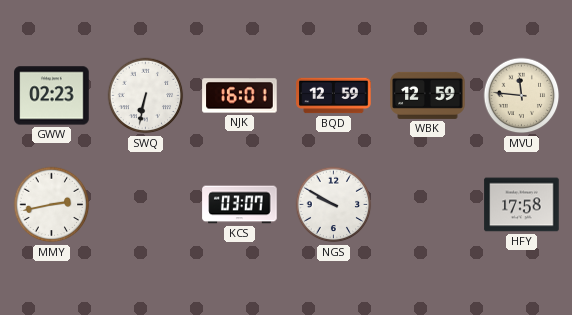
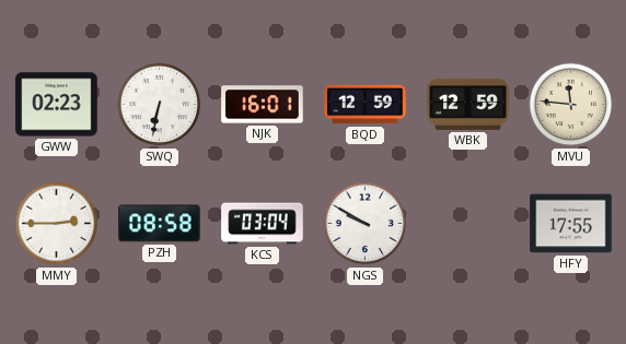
MMY: 2:43 -> 2:45
PZH: none -> 08:58
KCS: 03:07 -> 03:04
HFY: 17:58 -> 17:55
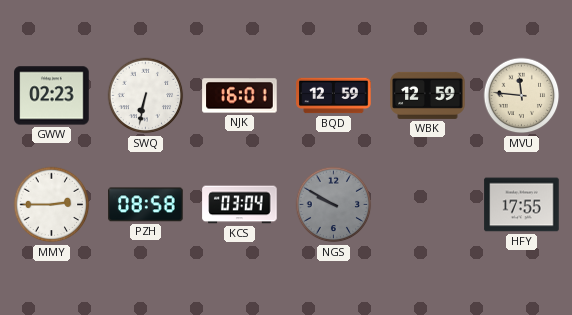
NGS dial: white -> grey
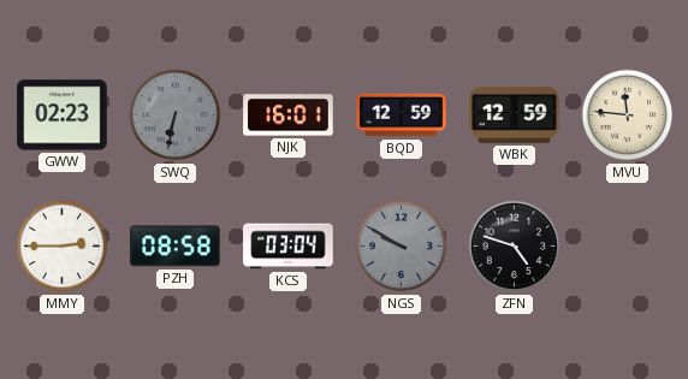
SWQ dial: white -> grey
ZFN: none -> 4:48
HFY: 17:55 -> none
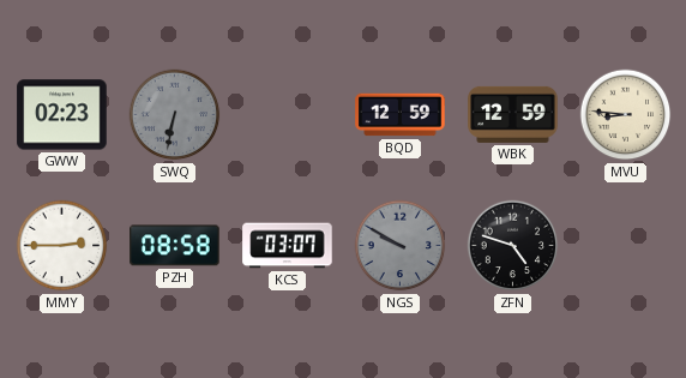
NJK: 16:01 -> none
MVU: 11:46 -> 8:46
KCS: 03:04 -> 03:07
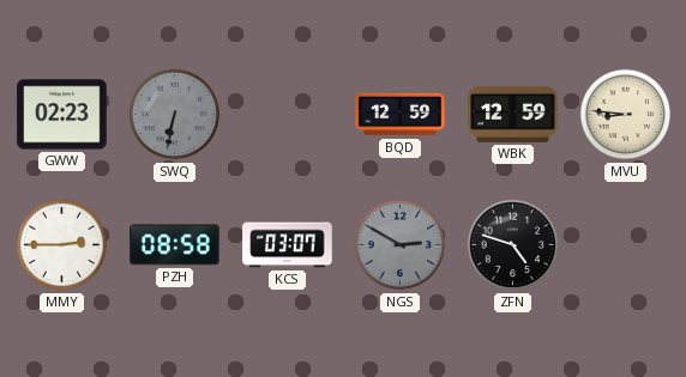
NGS: 9:50 -> 2:50
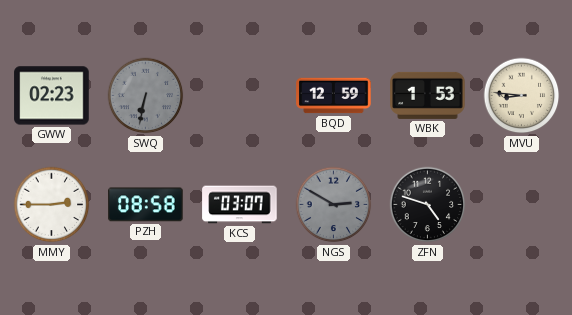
WBK: 12:59 -> 1:53
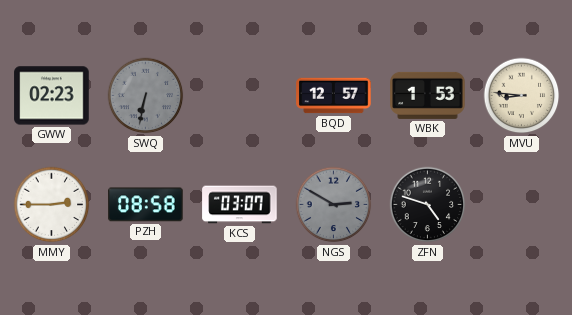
BQD: 12:59 -> 12:57
